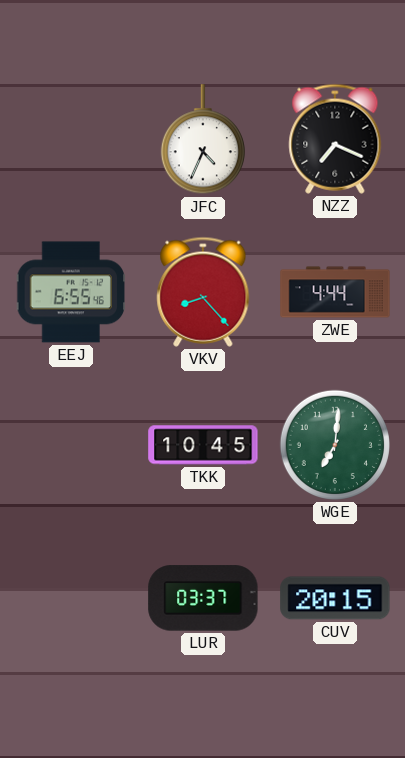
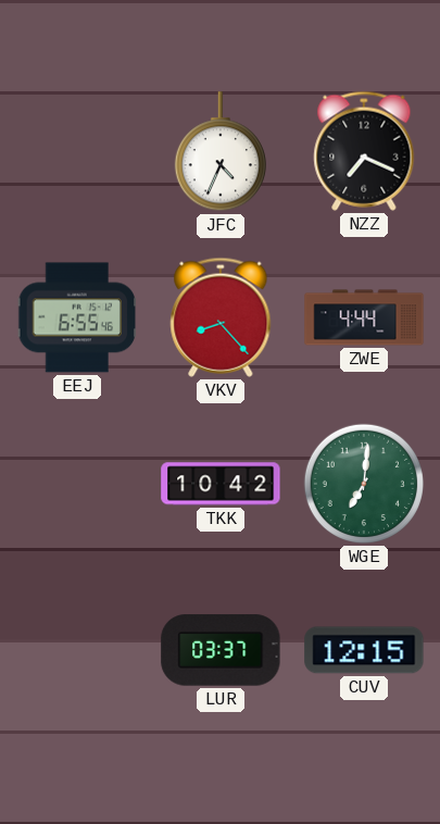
TKK: 10:45 -> 10:42
CUV: 20:15 -> 12:15
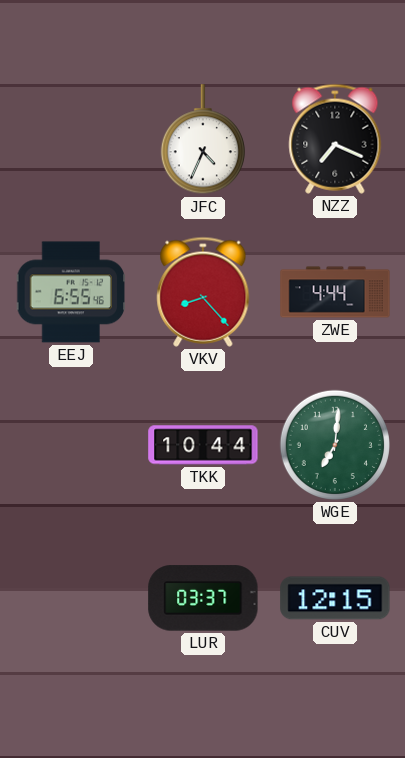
TKK: 10:42 -> 10:44
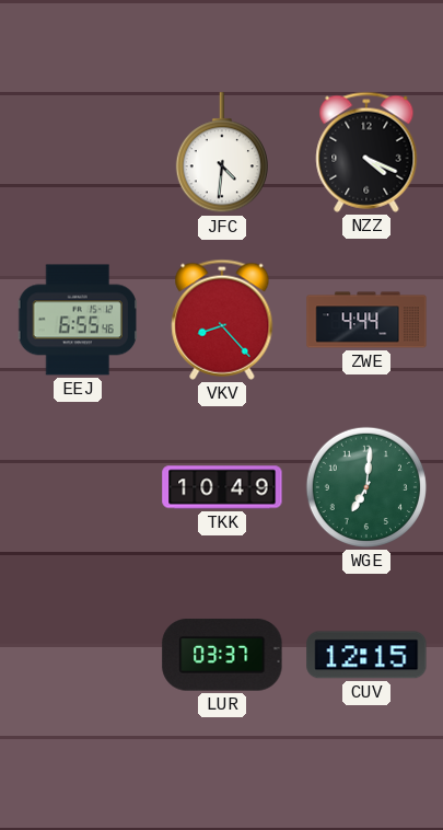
JFC: 4:34 -> 4:31
NZZ: 7:19 -> 4:19
TKK: 10:44 -> 10:49
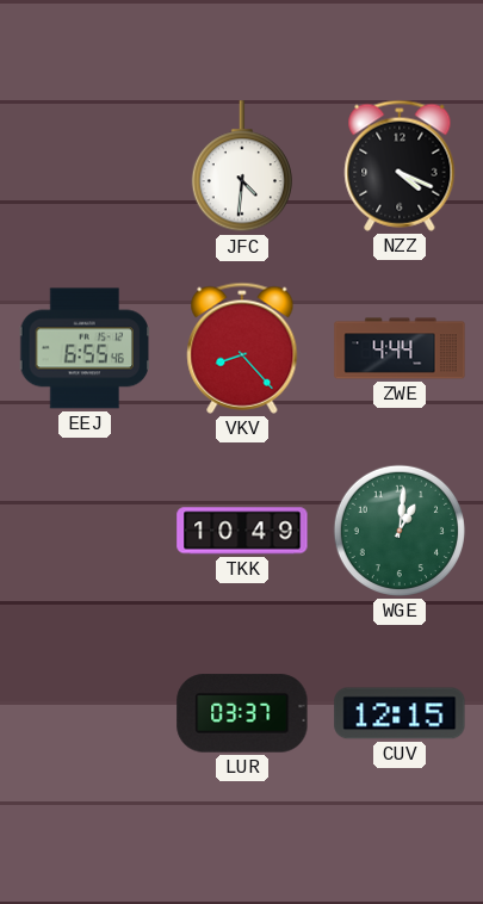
WGE: 7:01 -> 1:01
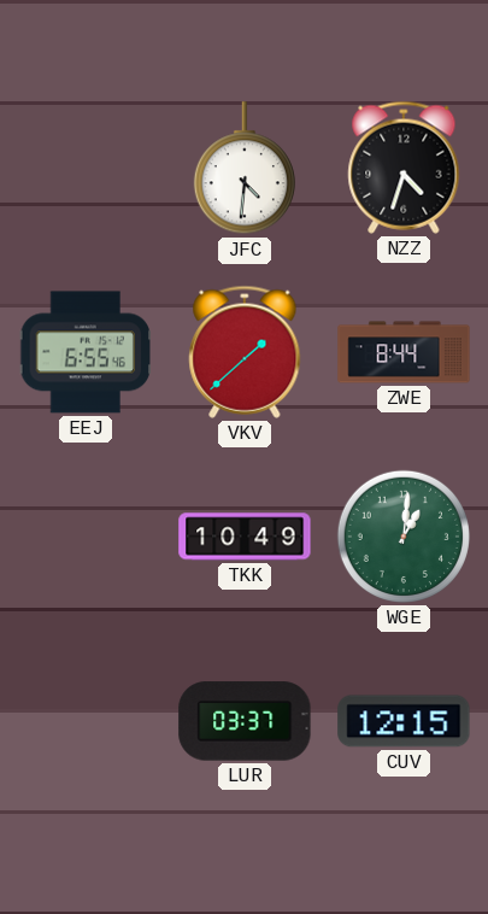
NZZ: 4:19 -> 4:33
VKV: 8:23 -> 1:38
ZWE: 4:44 -> 8:44
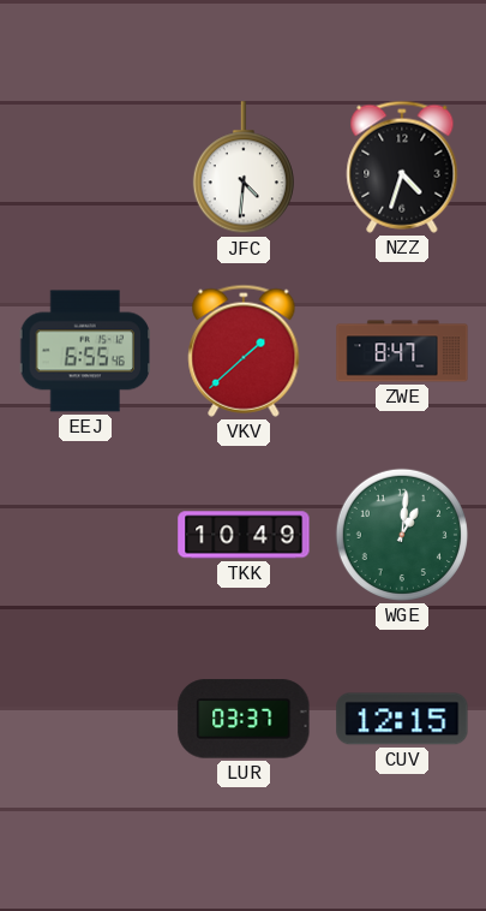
ZWE: 8:44 -> 8:47
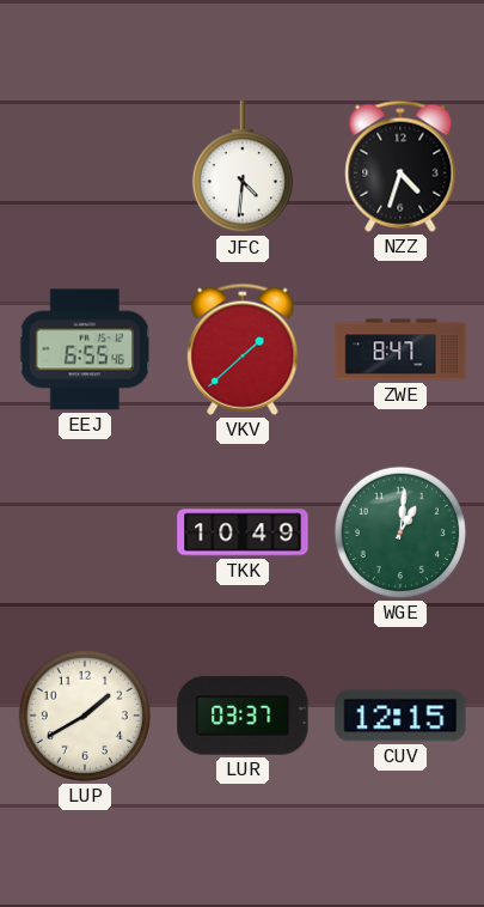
LUP: none -> 1:40
